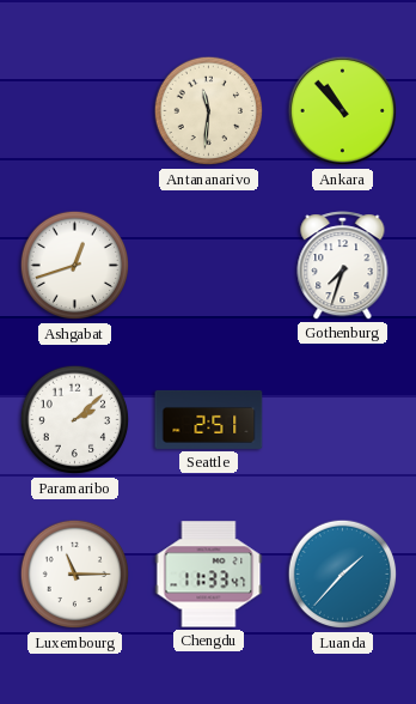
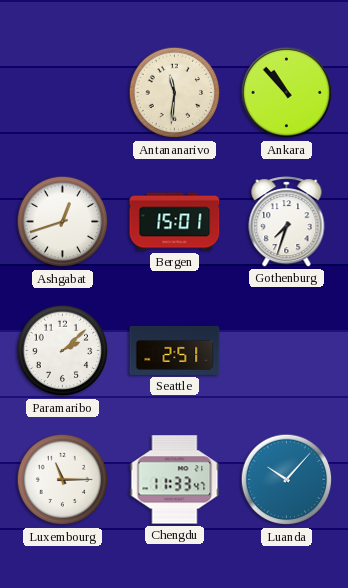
Bergen: none -> 15:01
Luanda: 1:37 -> 10:07
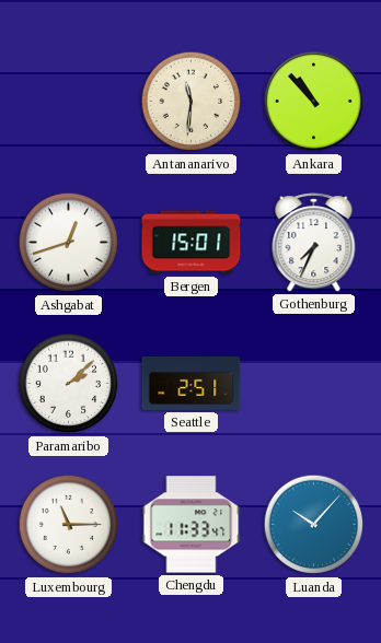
Gothenburg: 7:33 -> 7:34
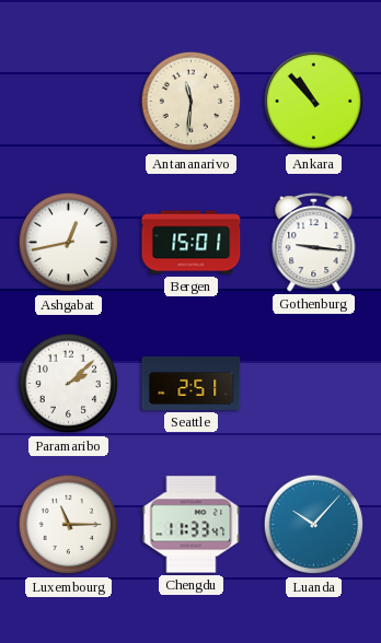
Ashgabat: 12:42 -> 12:43
Gothenburg: 7:34 -> 9:16
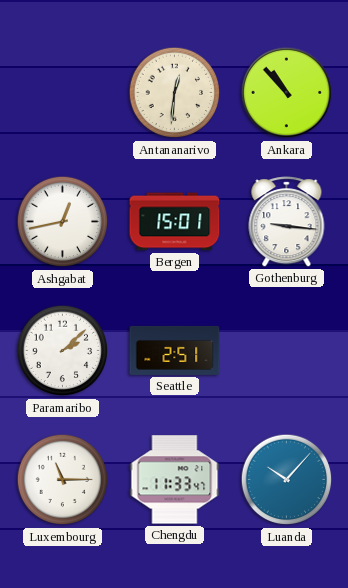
Antananarivo: 11:31 -> 12:31
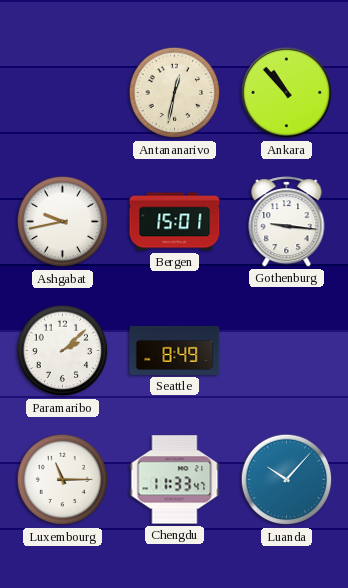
Antananarivo: 12:31 -> 12:32
Ashgabat: 12:43 -> 9:43
Seattle: 2:51 -> 8:49
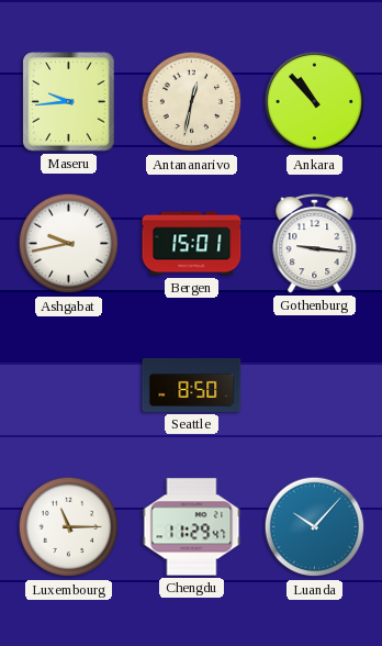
Maseru: none -> 9:44
Paramaribo: 2:08 -> none
Seattle: 8:49 -> 8:50
Chengdu: 11:33 -> 11:29
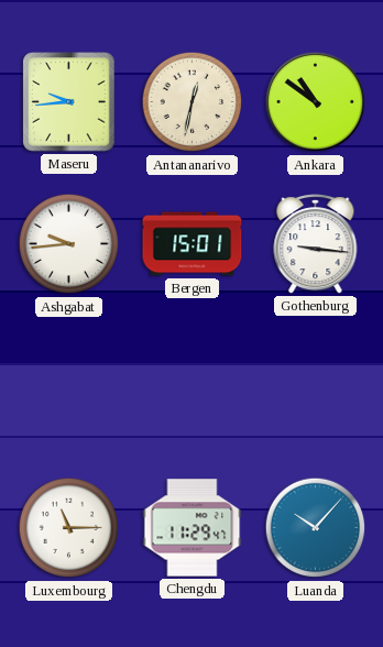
Ankara: 10:53 -> 10:51
Ashgabat: 9:43 -> 9:44
Seattle: 8:50 -> none
